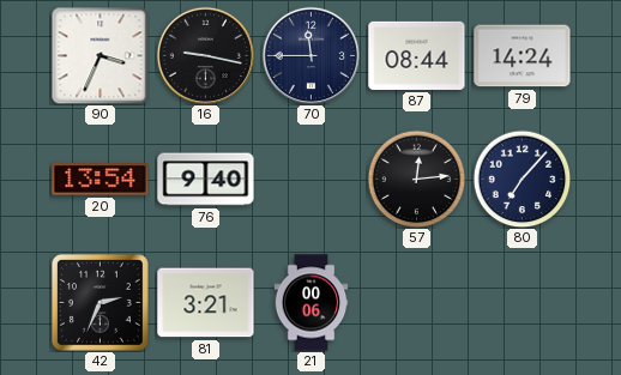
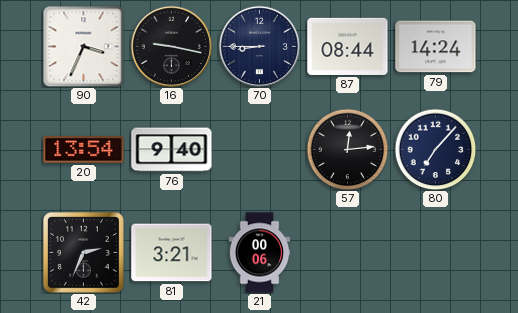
70: 11:45 -> 8:45
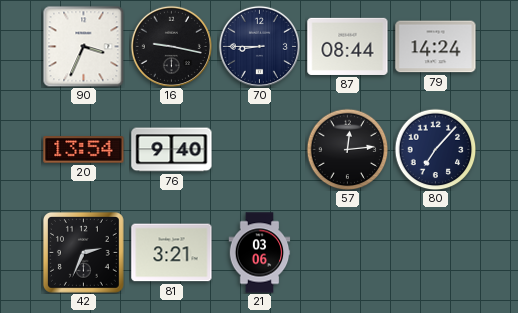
21: 00:06 -> 03:06
